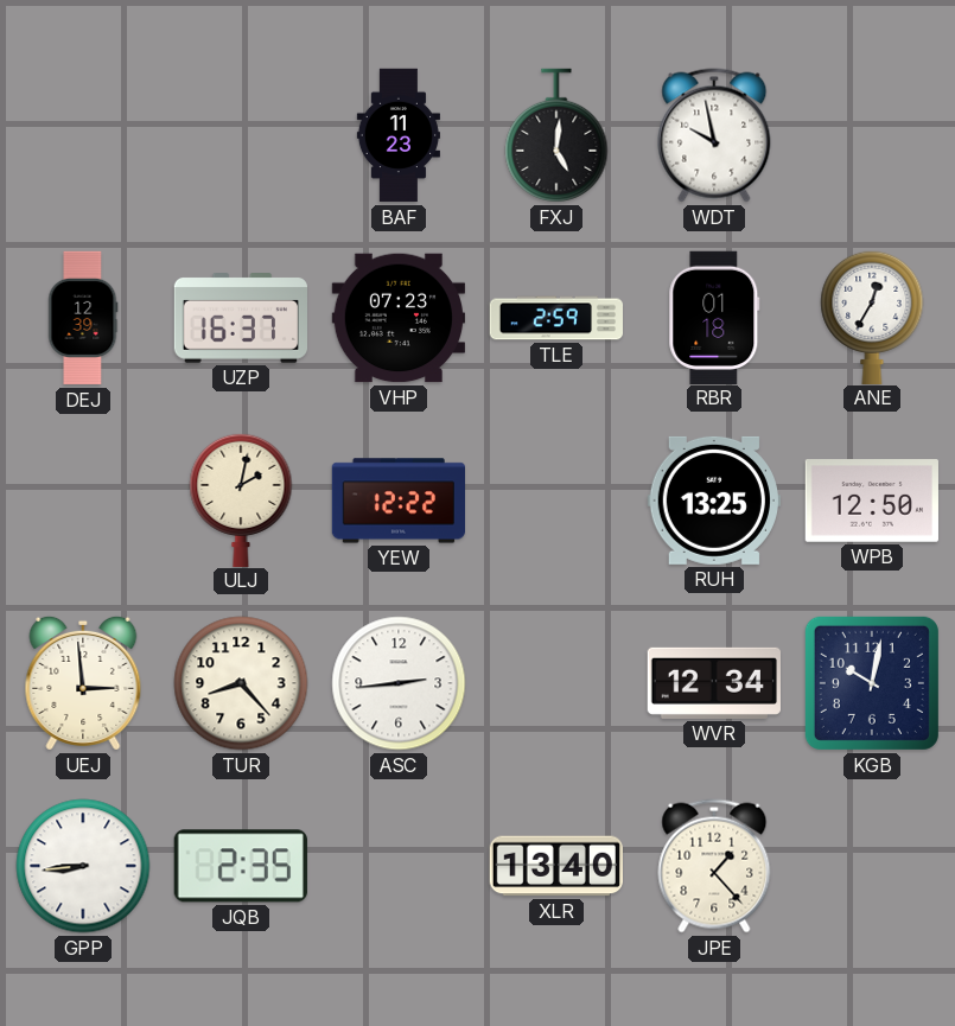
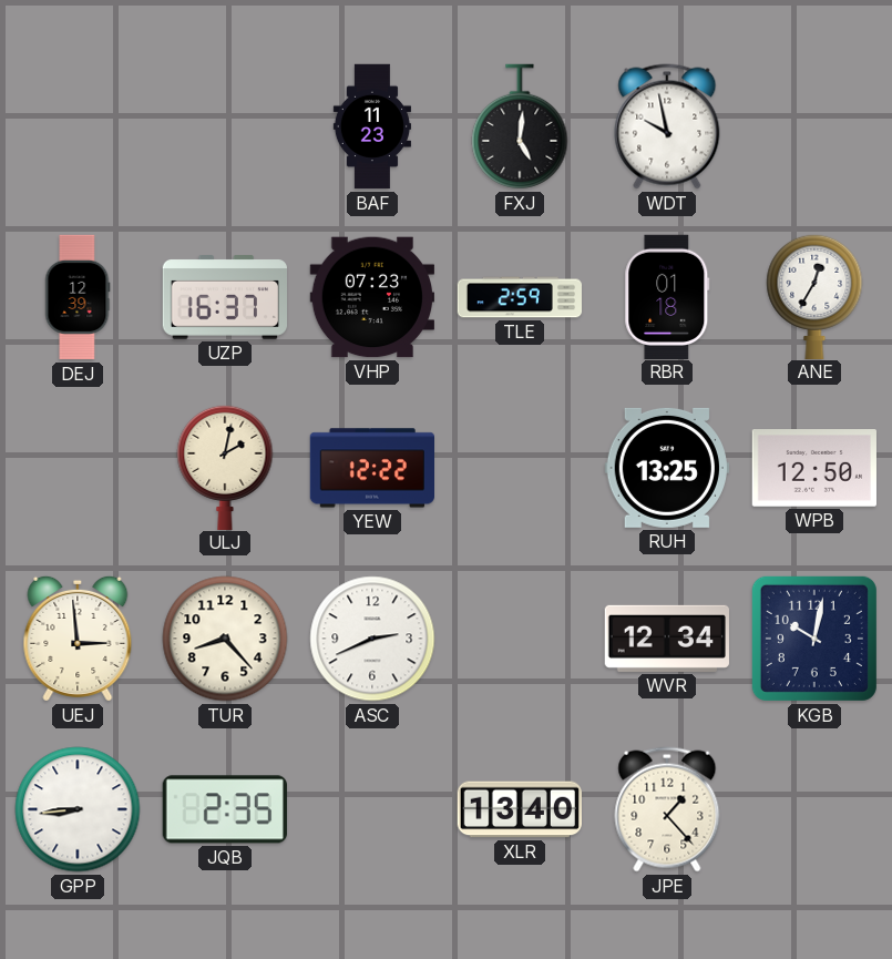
ASC: 2:44 -> 2:41
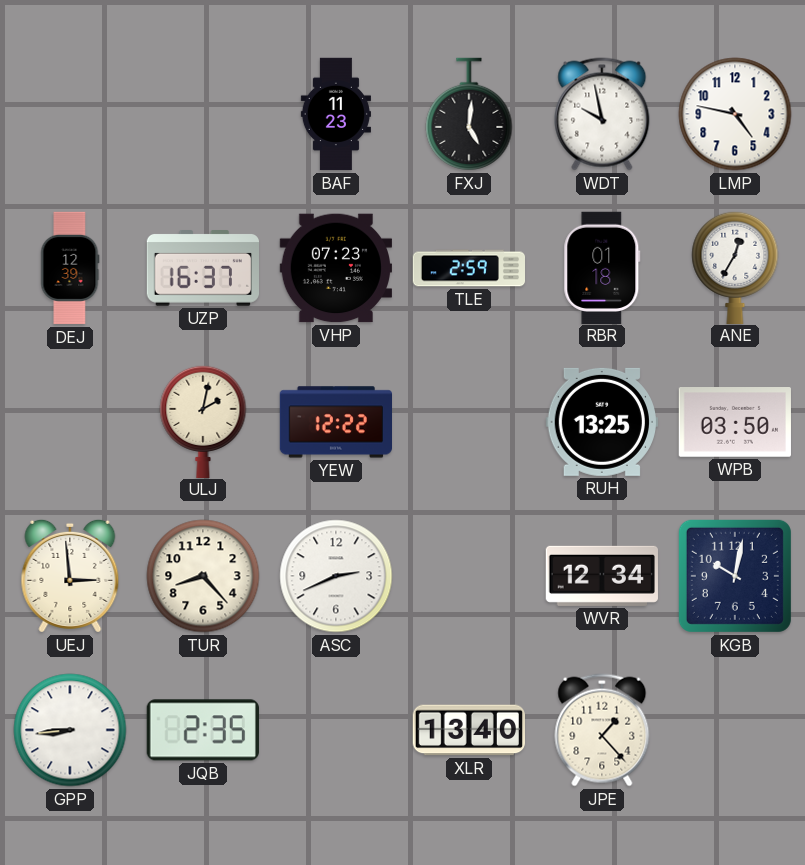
LMP: none -> 4:47
WPB: 12:50 -> 03:50
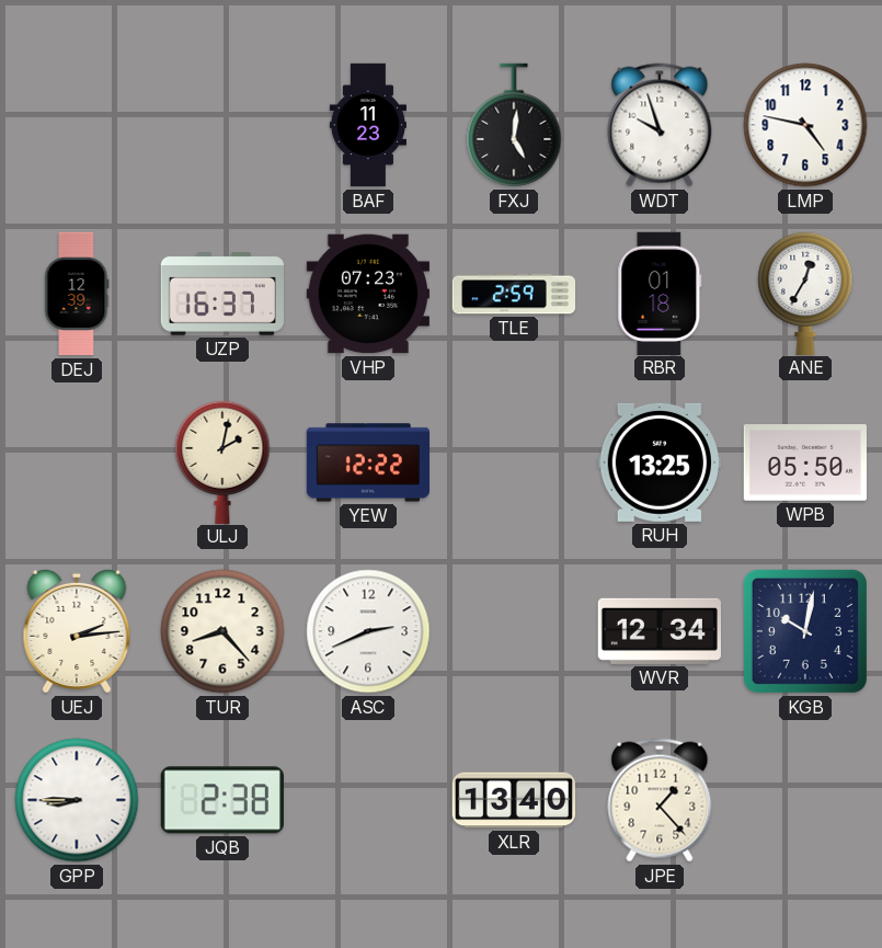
WDT: 9:58 -> 9:57
WPB: 03:50 -> 05:50
UEJ: 2:59 -> 2:14
GPP: 8:44 -> 8:45
JQB: 2:35 -> 2:38
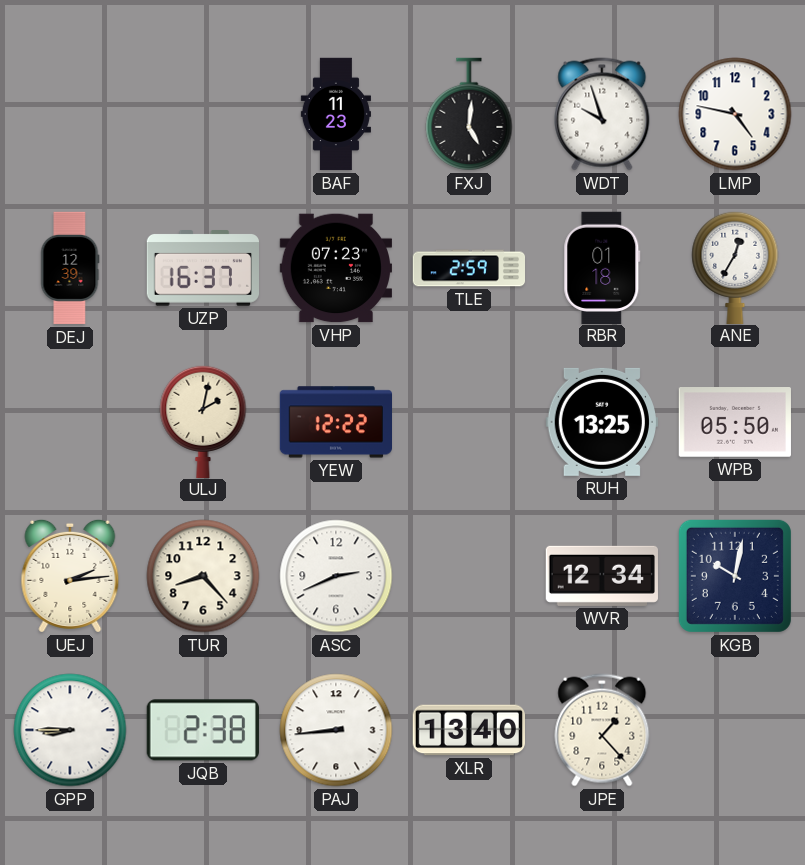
PAJ: none -> 8:44
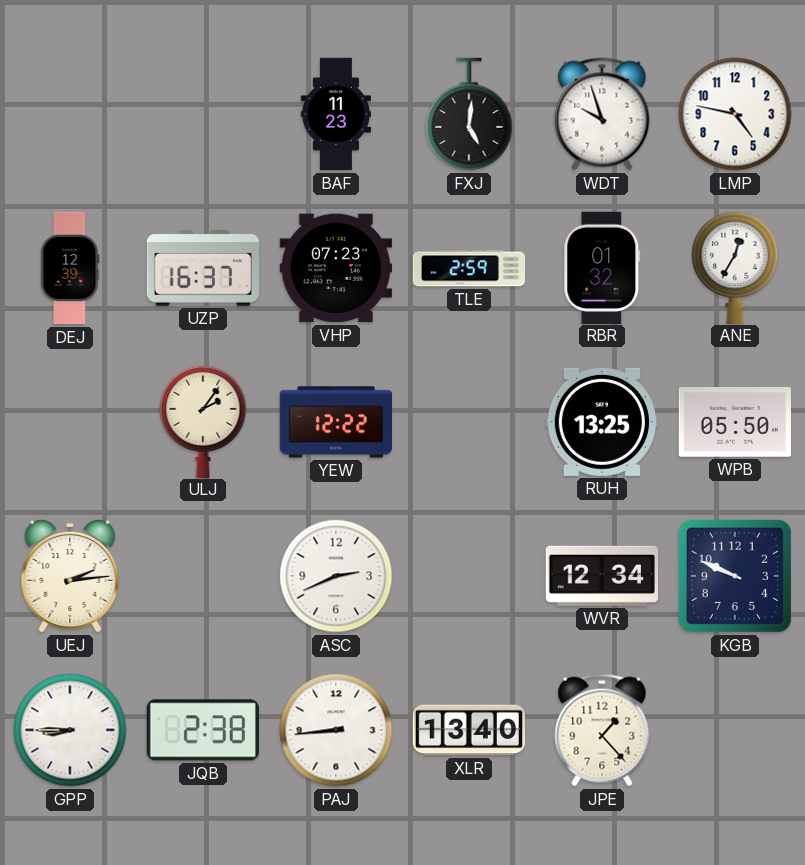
RBR: 01:18 -> 01:32
ULJ: 2:02 -> 2:06
TUR: 8:23 -> none
KGB: 10:02 -> 9:49
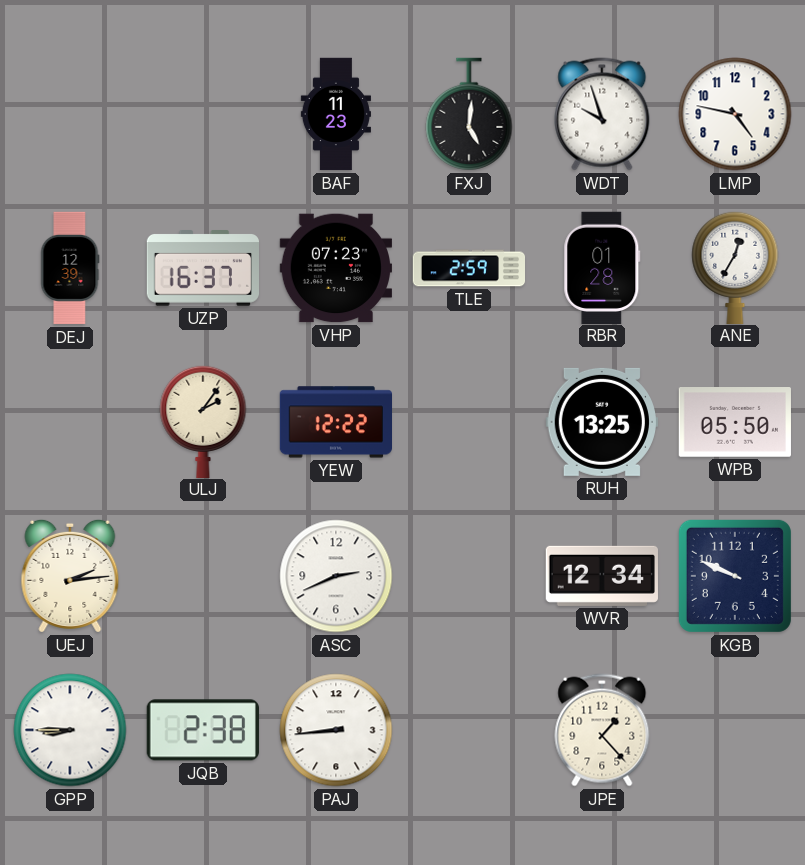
RBR: 01:32 -> 01:28
XLR: 13:40 -> none
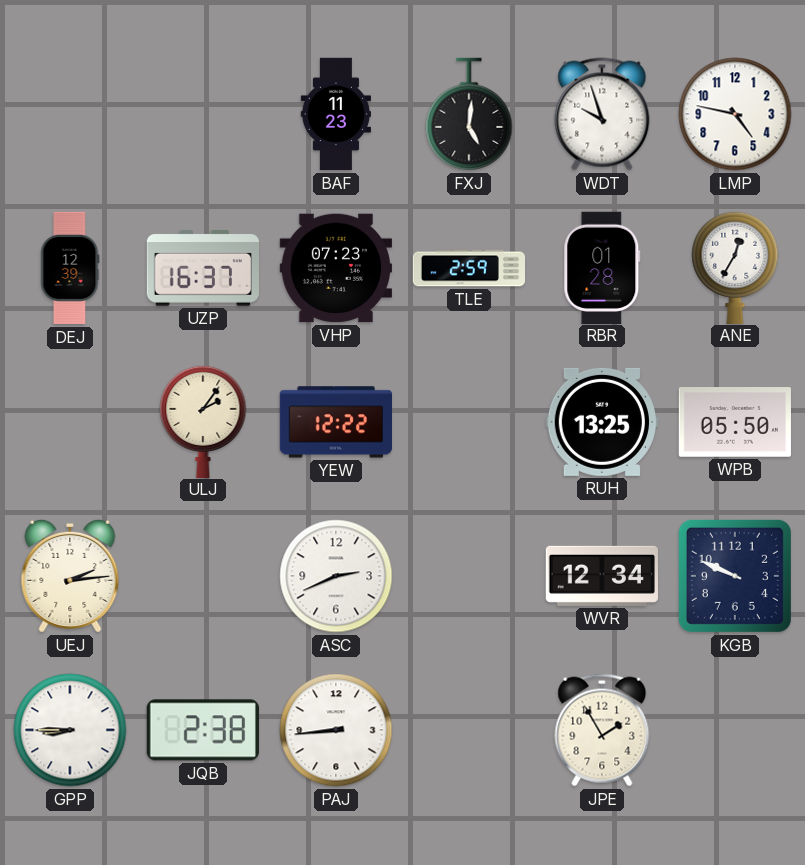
JPE: 1:23 -> 1:55
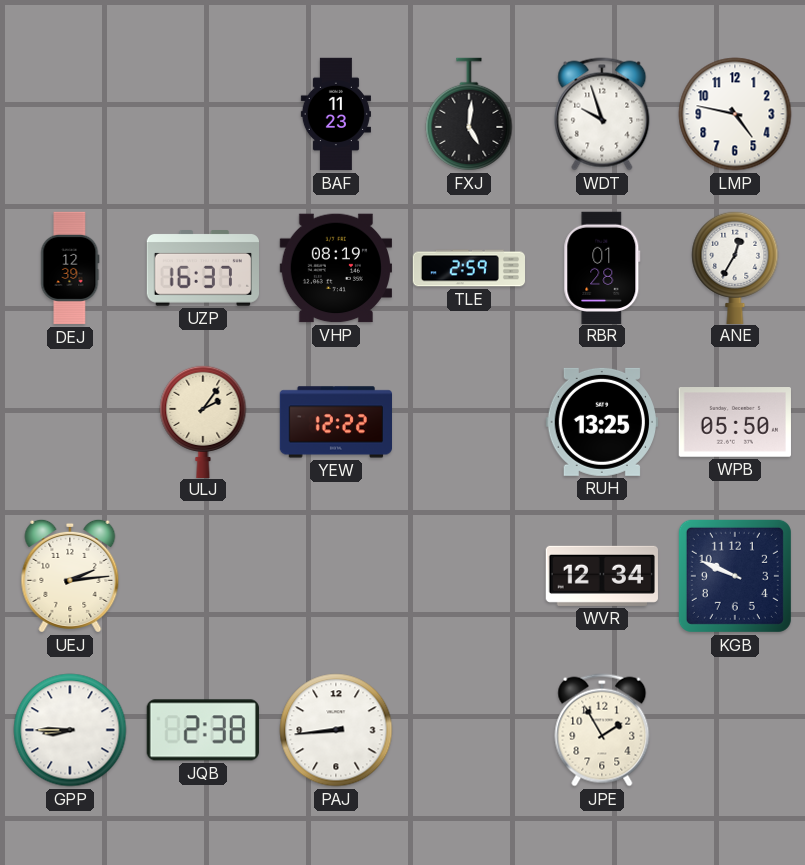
VHP: 07:23 -> 08:19
ASC: 2:41 -> none
